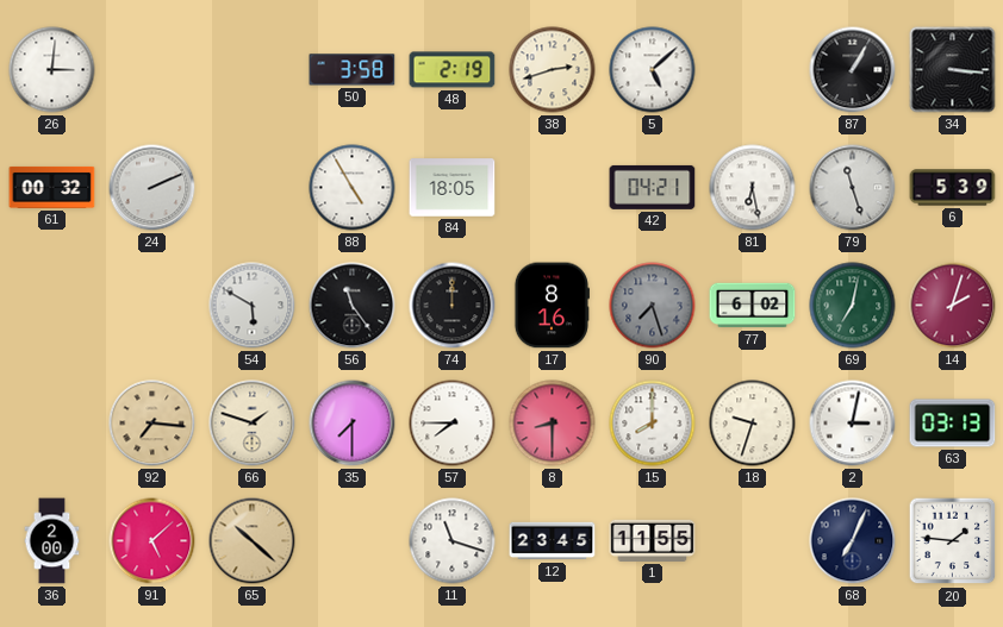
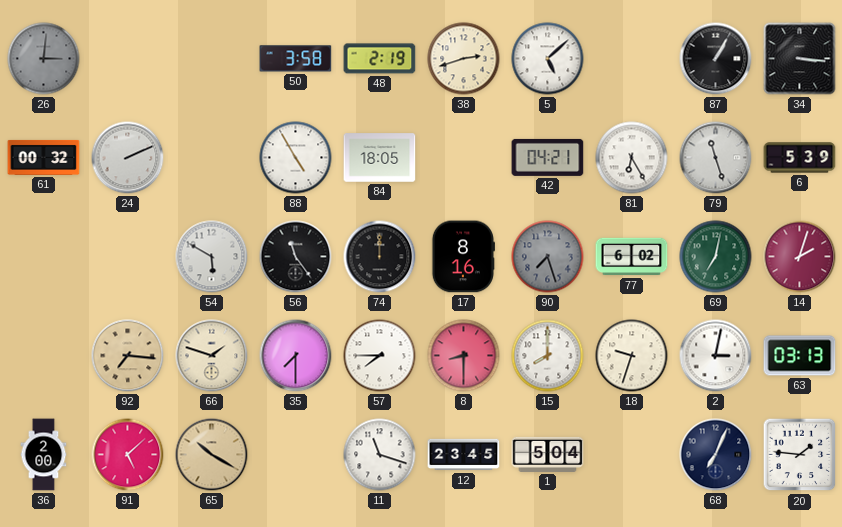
26 dial: white -> grey
81: 6:28 -> 6:25
65: 10:22 -> 10:20
1: 11:55 -> 5:04
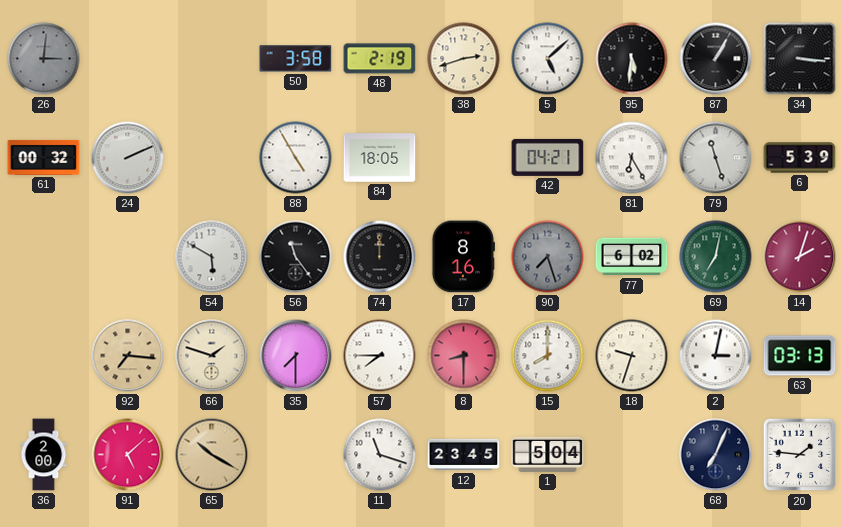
95: none -> 5:31
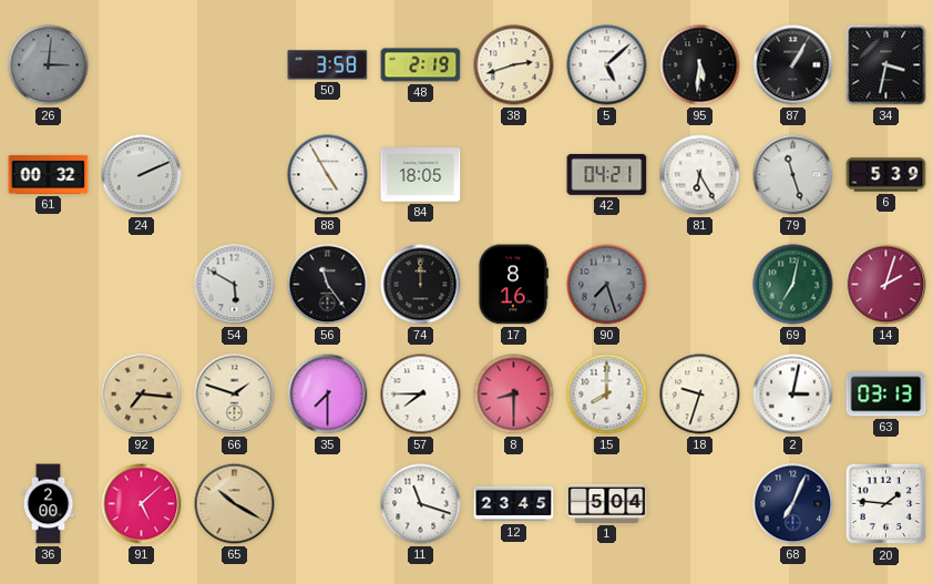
34: 3:16 -> 3:32
77: 6:02 -> none
